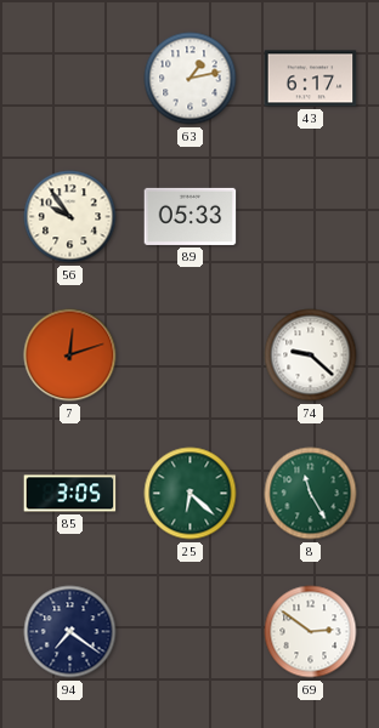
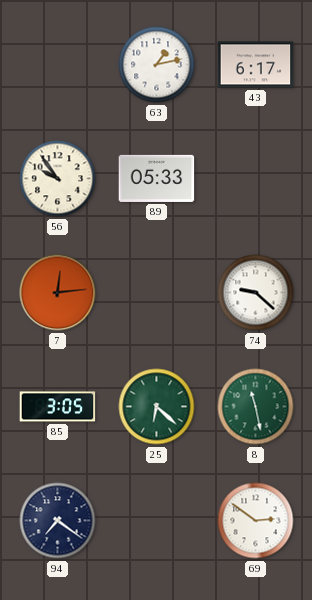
7: 12:12 -> 12:14
8: 11:25 -> 11:28
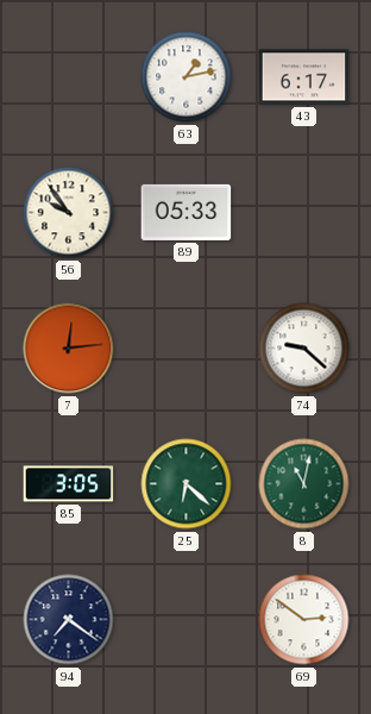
8: 11:28 -> 11:02
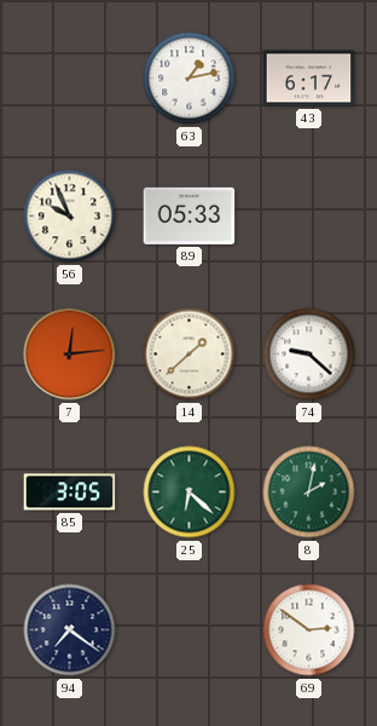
56: 9:54 -> 9:56
14: none -> 1:38
8: 11:02 -> 2:02
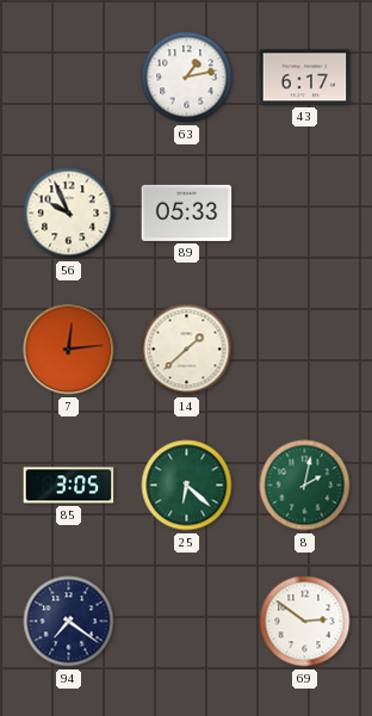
74: 9:22 -> none
